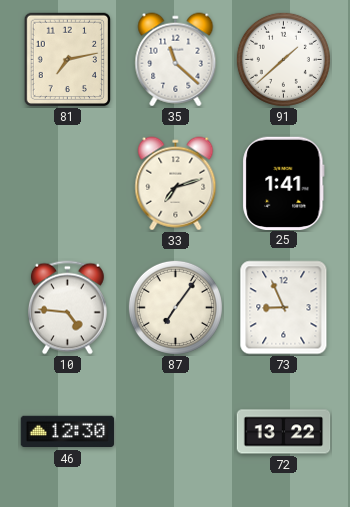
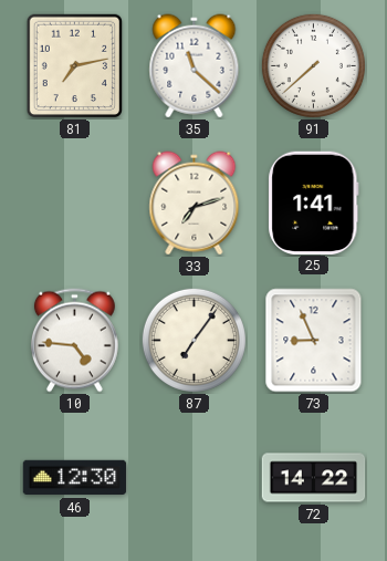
91: 1:38 -> 7:38
72: 13:22 -> 14:22
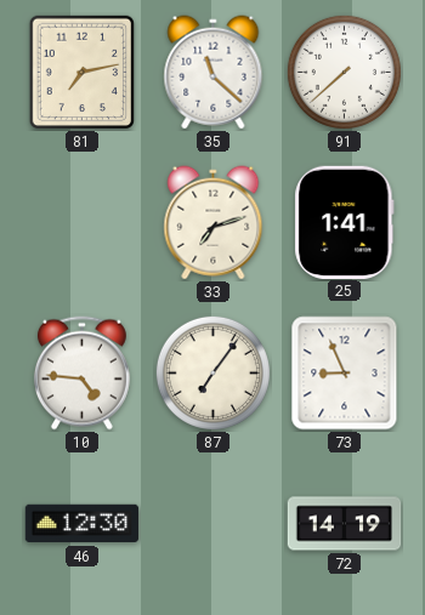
72: 14:22 -> 14:19
